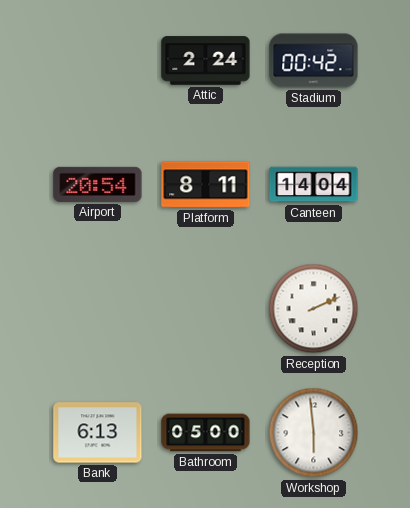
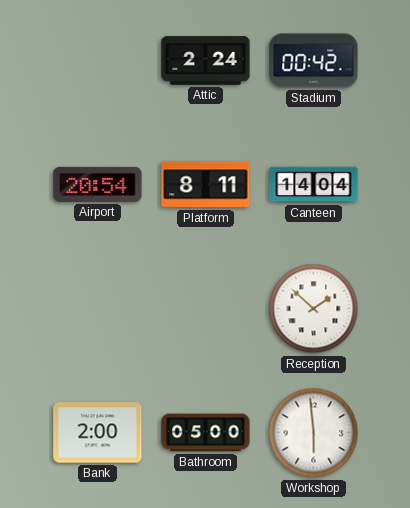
Reception: 2:11 -> 1:52
Bank: 6:13 -> 2:00
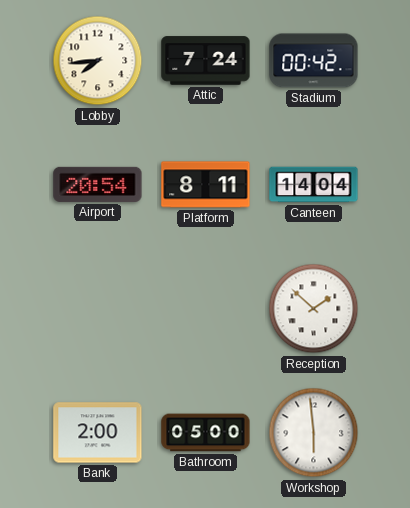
Lobby: none -> 7:44
Attic: 2:24 -> 7:24
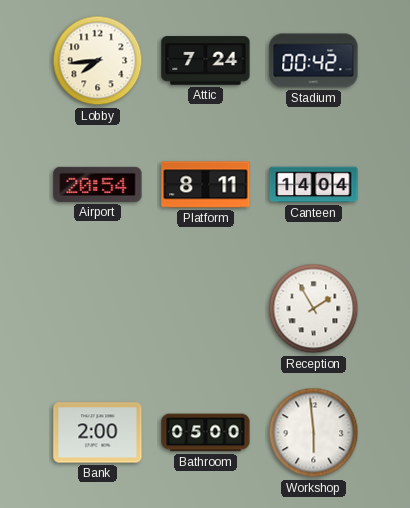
Reception: 1:52 -> 1:55
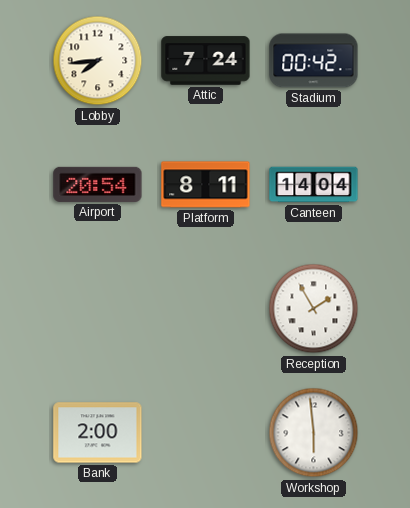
Bathroom: 05:00 -> none
